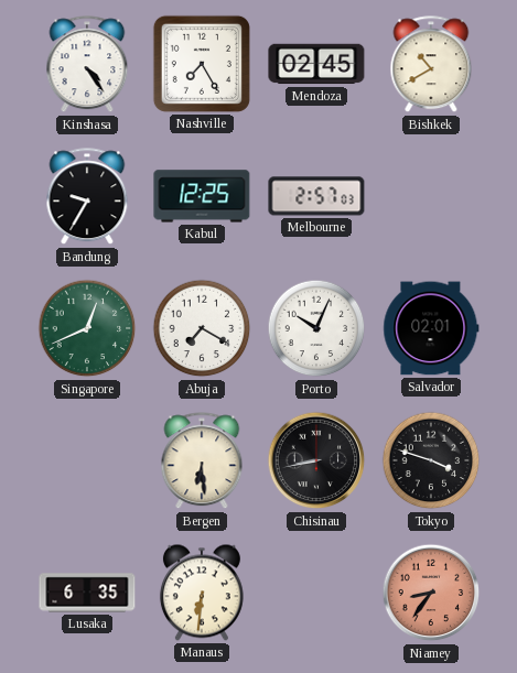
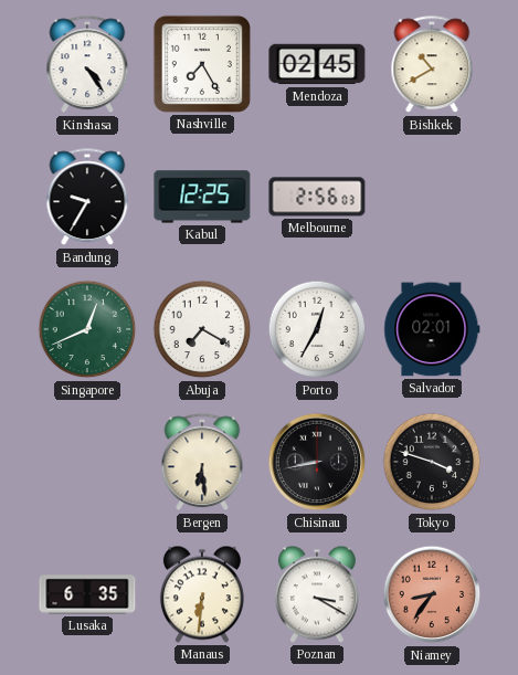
Melbourne: 2:57 -> 2:56
Porto: 10:04 -> 12:35
Poznan: none -> 3:20
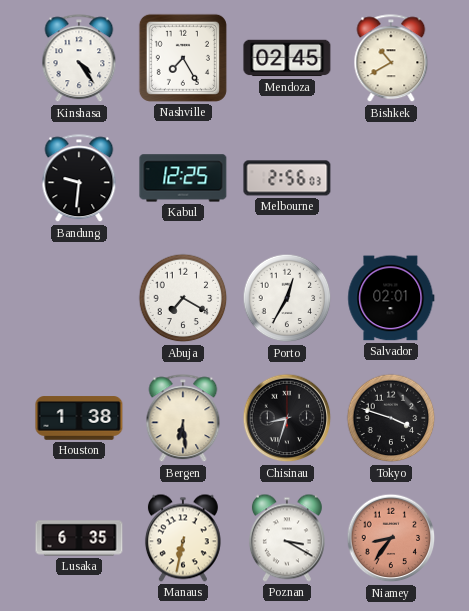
Bandung: 9:35 -> 9:31
Singapore: 12:41 -> none
Houston: none -> 1:38
Chisinau: 8:43 -> 8:33
Manaus: 6:31 -> 6:32
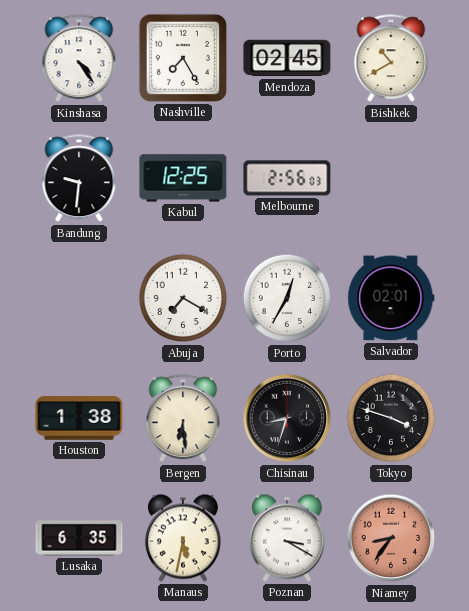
Manaus: 6:32 -> 5:32
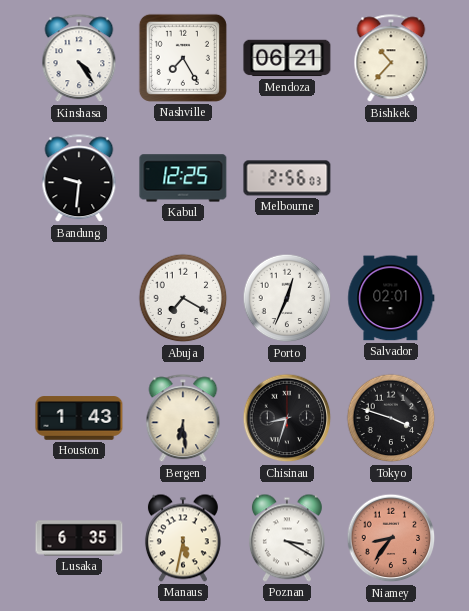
Mendoza: 02:45 -> 06:21
Bishkek: 10:40 -> 10:37
Porto: 12:35 -> 12:34
Houston: 1:38 -> 1:43
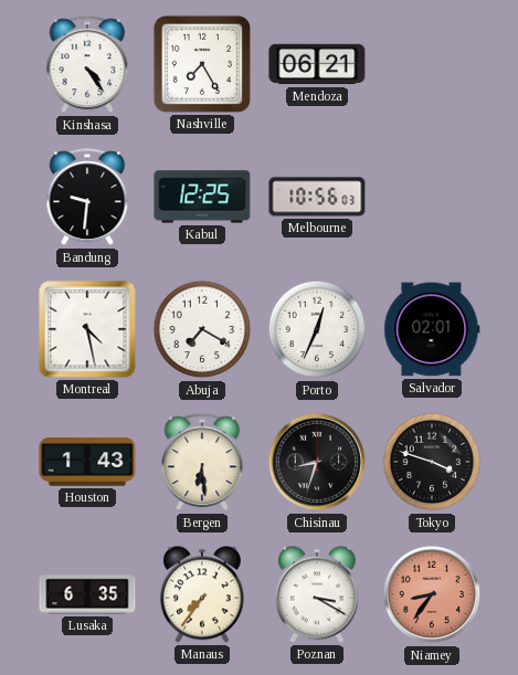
Bishkek: 10:37 -> none
Melbourne: 2:56 -> 10:56
Montreal: none -> 4:28
Manaus: 5:32 -> 7:36
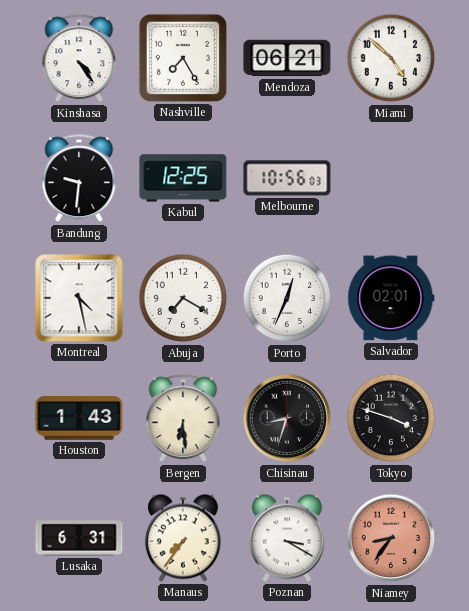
Miami: none -> 4:52
Lusaka: 6:35 -> 6:31
